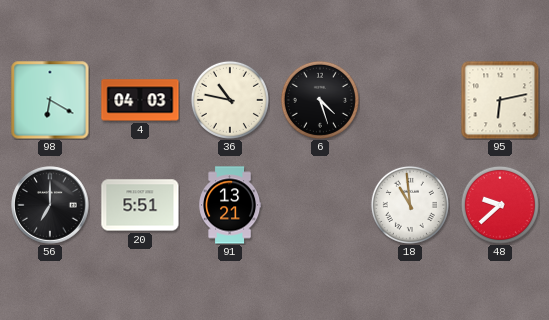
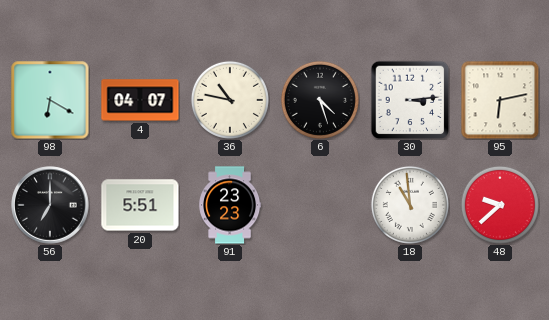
4: 04:03 -> 04:07
30: none -> 3:14
91: 13:21 -> 23:23
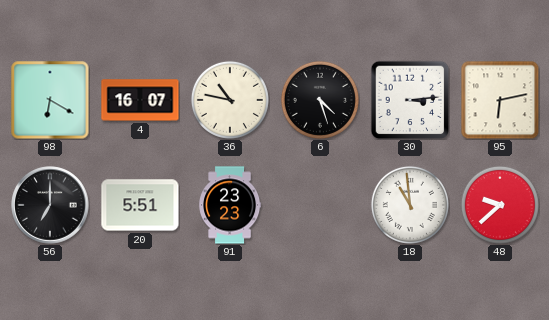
4: 04:07 -> 16:07
